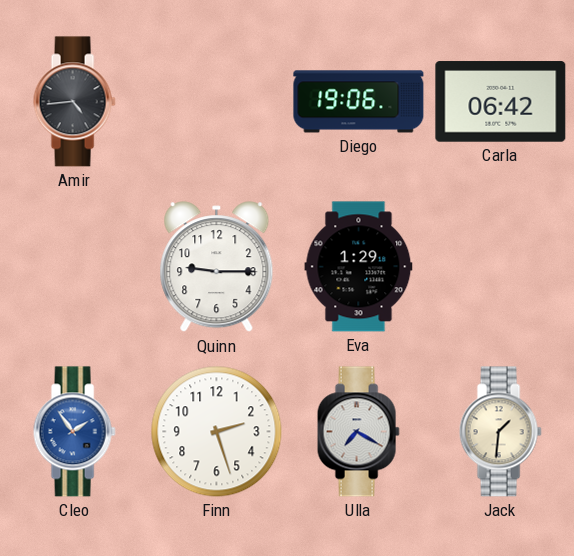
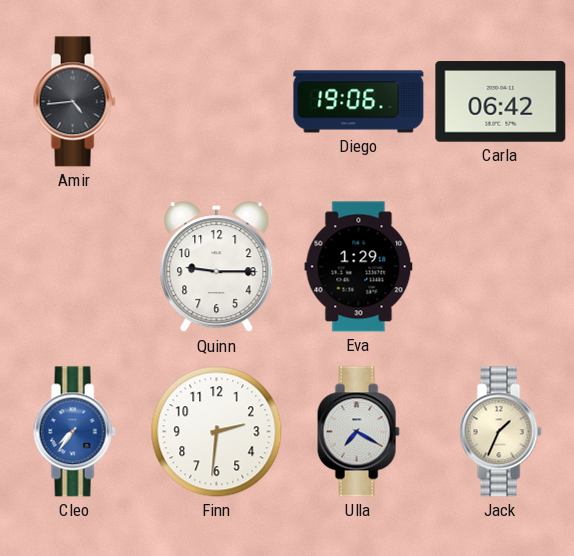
Cleo: 1:54 -> 7:36
Finn: 2:27 -> 2:31
Jack: 1:31 -> 1:34
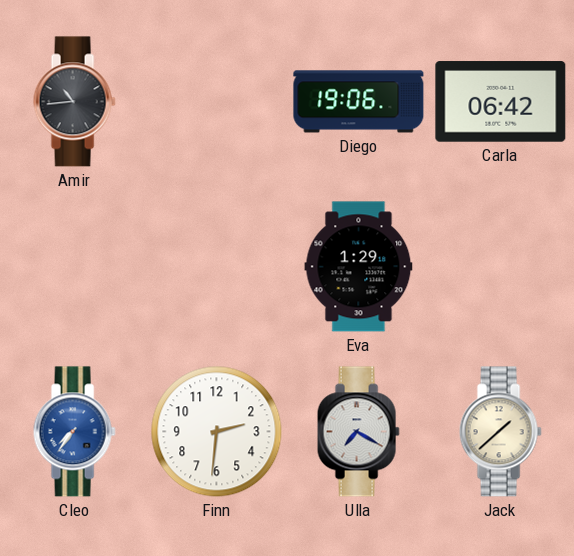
Amir: 4:44 -> 10:44
Quinn: 9:15 -> none
Jack: 1:34 -> 1:38
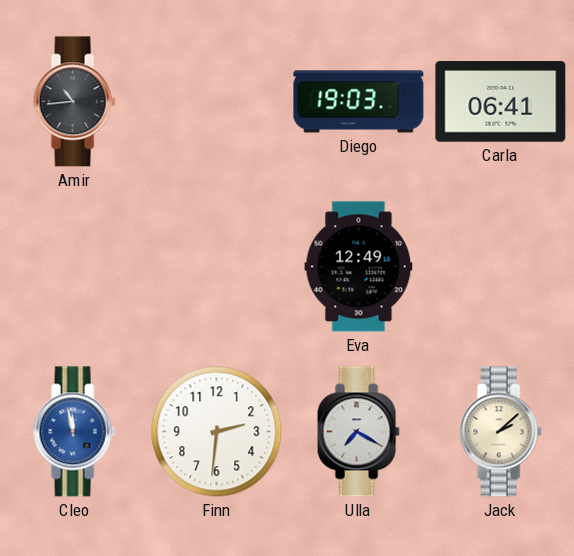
Diego: 19:06 -> 19:03
Carla: 06:42 -> 06:41
Eva: 1:29 -> 12:49
Cleo: 7:36 -> 11:58
Jack: 1:38 -> 2:08
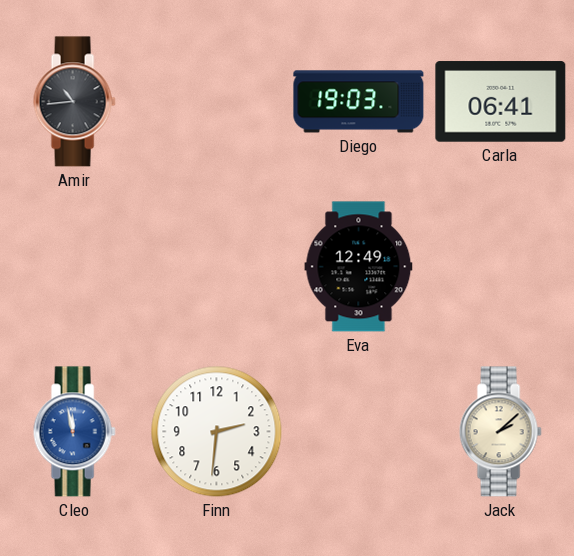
Ulla: 7:20 -> none
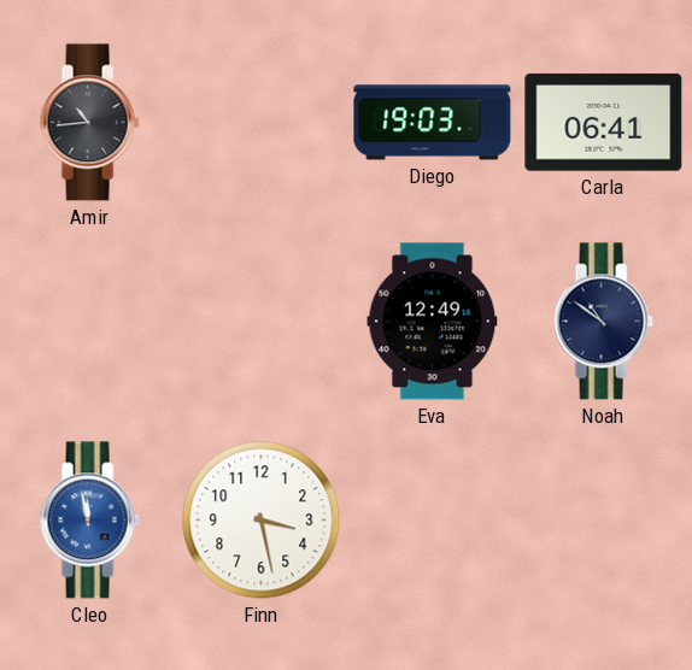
Noah: none -> 10:51
Finn: 2:31 -> 3:28
Jack: 2:08 -> none
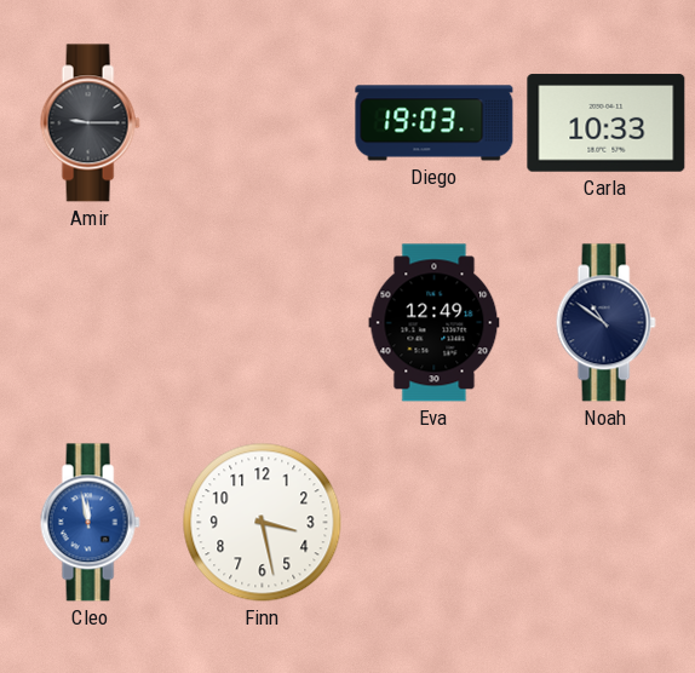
Amir: 10:44 -> 9:15
Carla: 06:41 -> 10:33
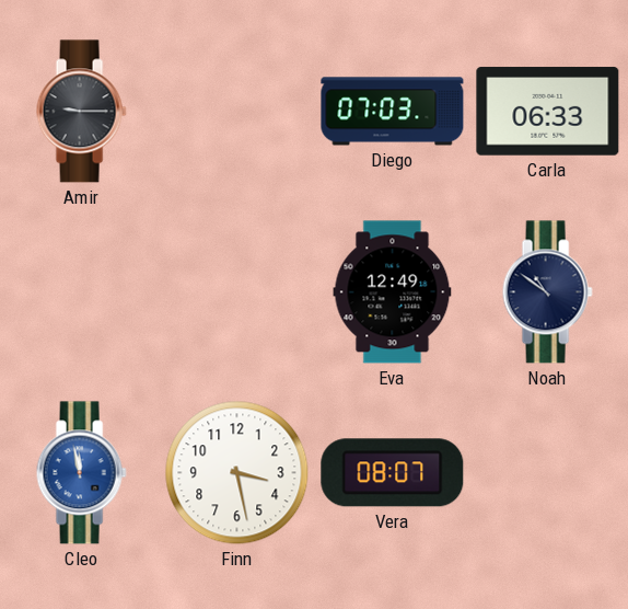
Diego: 19:03 -> 07:03
Carla: 10:33 -> 06:33
Vera: none -> 08:07
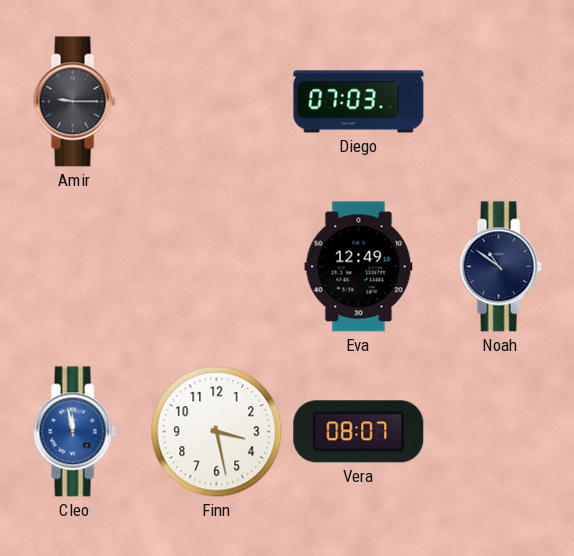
Carla: 06:33 -> none
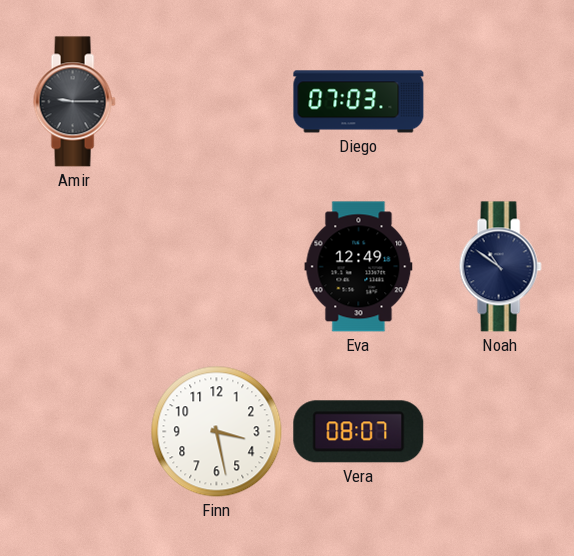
Cleo: 11:58 -> none
